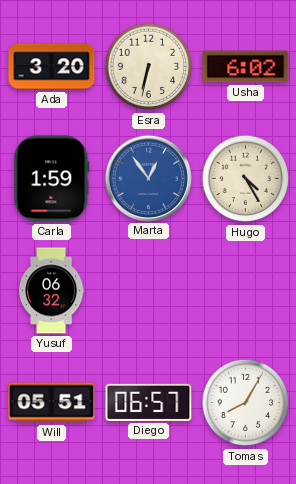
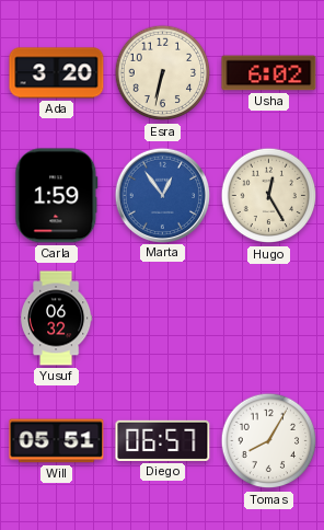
Hugo: 4:25 -> 12:25
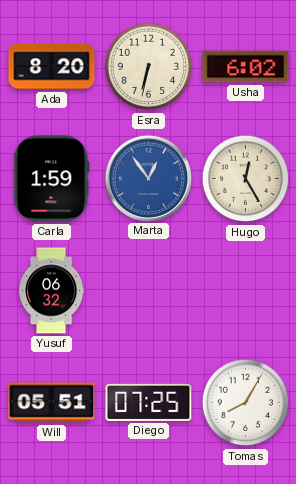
Ada: 3:20 -> 8:20
Diego: 06:57 -> 07:25
